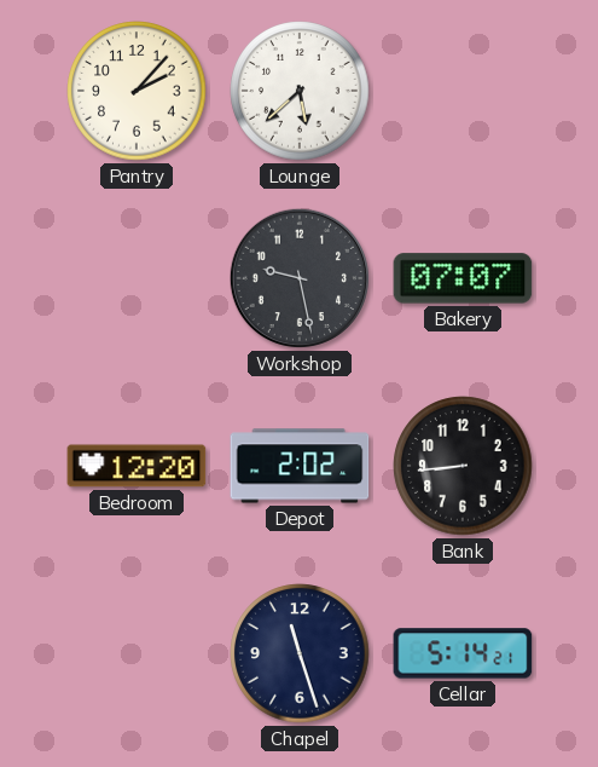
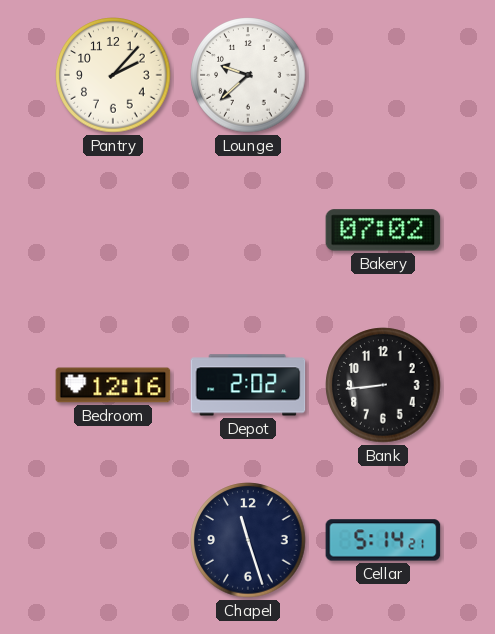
Lounge: 5:38 -> 9:38
Workshop: 9:28 -> none
Bakery: 07:07 -> 07:02
Bedroom: 12:20 -> 12:16
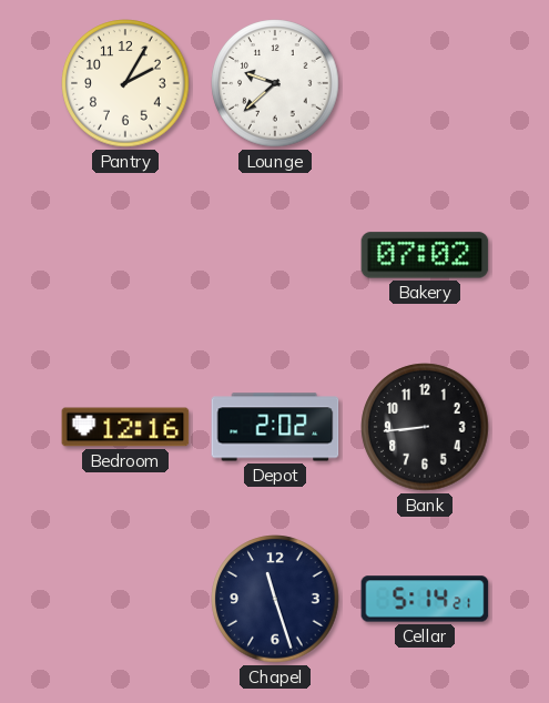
Pantry: 2:07 -> 2:05
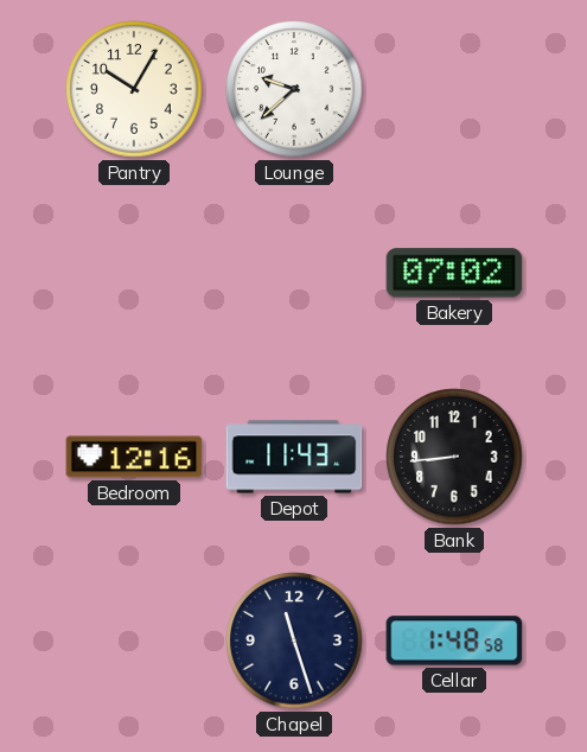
Pantry: 2:05 -> 10:05
Depot: 2:02 -> 11:43
Cellar: 5:14 -> 1:48
